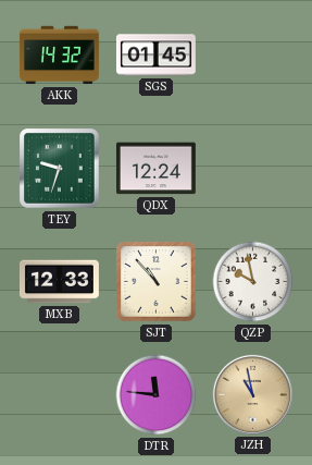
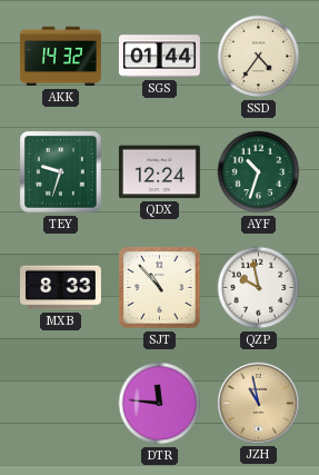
SGS: 01:45 -> 01:44
SSD: none -> 4:36
AYF: none -> 10:33
MXB: 12:33 -> 8:33
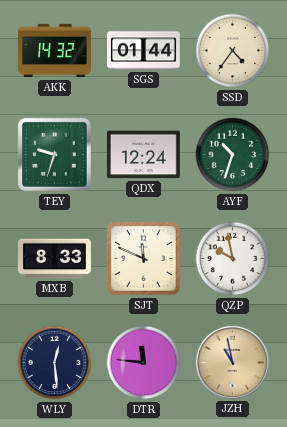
SJT: 10:53 -> 11:49
WLY: none -> 12:29
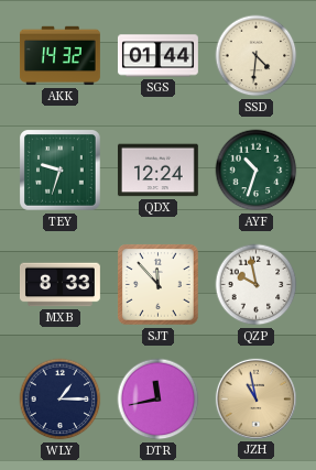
SSD: 4:36 -> 4:31
SJT: 11:49 -> 11:53
WLY: 12:29 -> 1:15
DTR: 11:46 -> 11:43
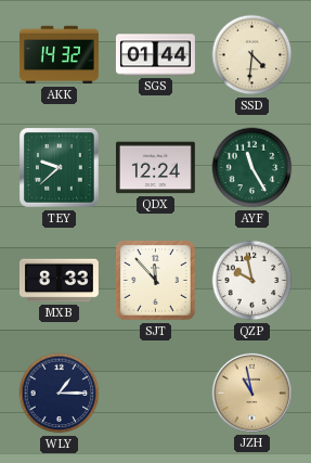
TEY: 9:33 -> 9:38
AYF: 10:33 -> 11:25
DTR: 11:43 -> none
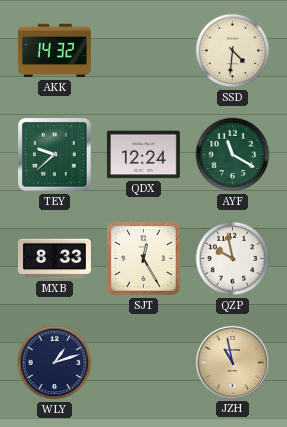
SGS: 01:44 -> none
AYF: 11:25 -> 11:20
SJT: 11:53 -> 12:25
WLY: 1:15 -> 1:12
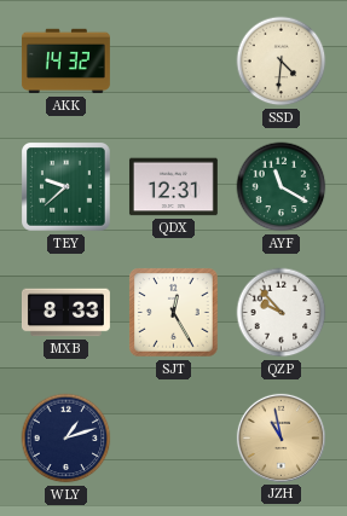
QDX: 12:24 -> 12:31
QZP: 9:58 -> 9:53
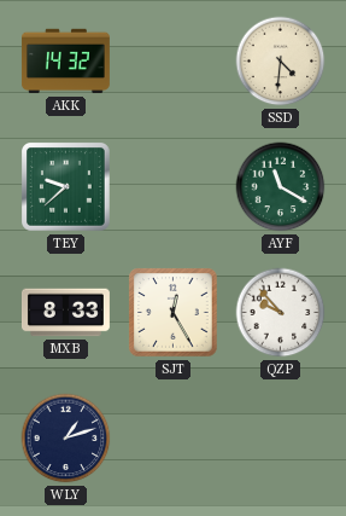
QDX: 12:31 -> none
JZH: 10:58 -> none
